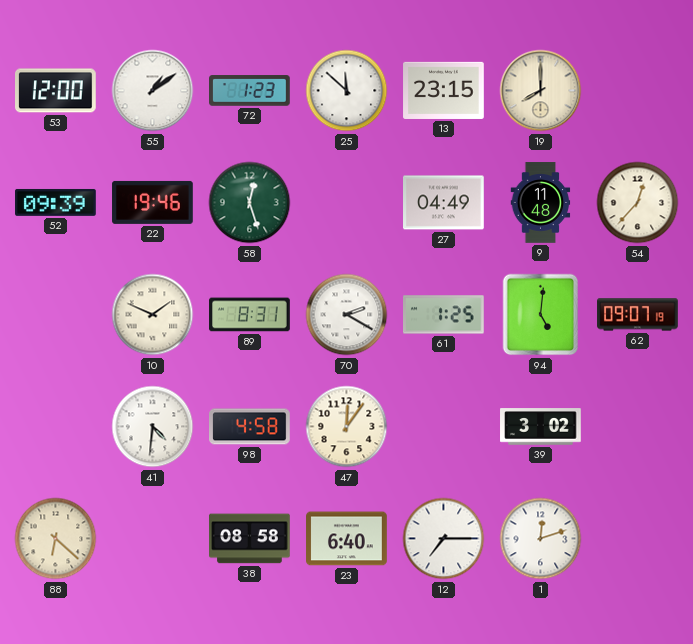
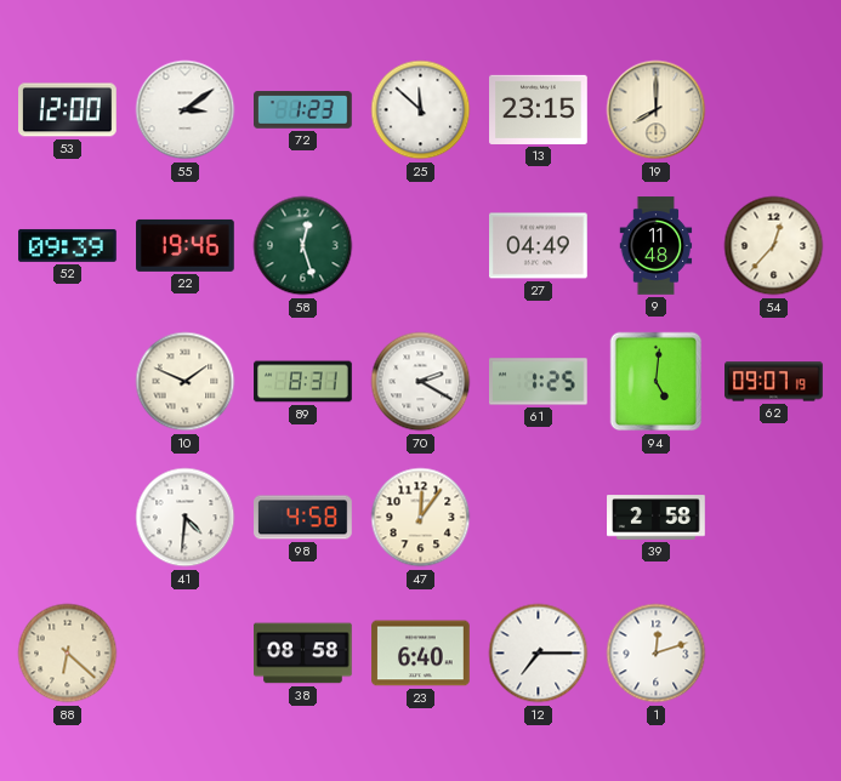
55: 1:09 -> 3:09
39: 3:02 -> 2:58
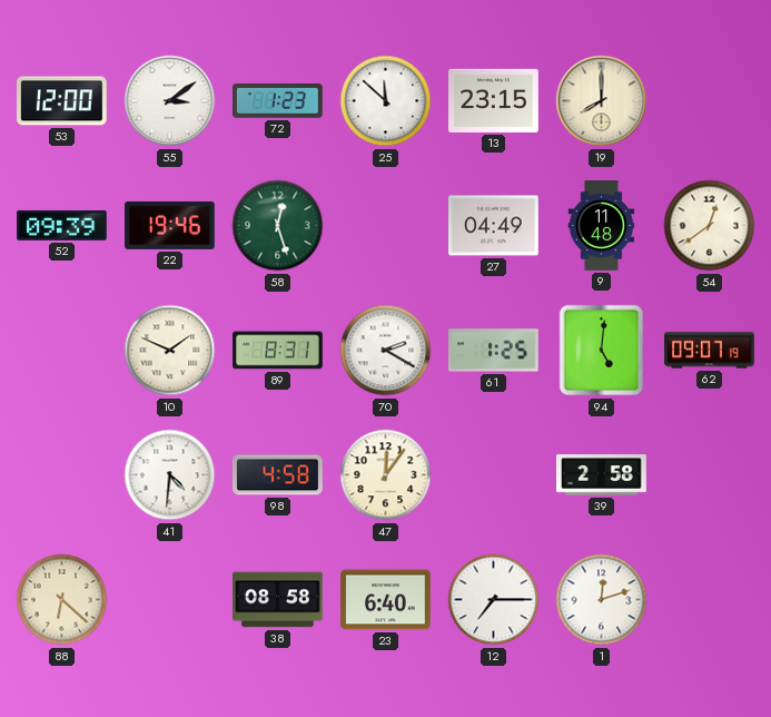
54: 12:37 -> 12:39
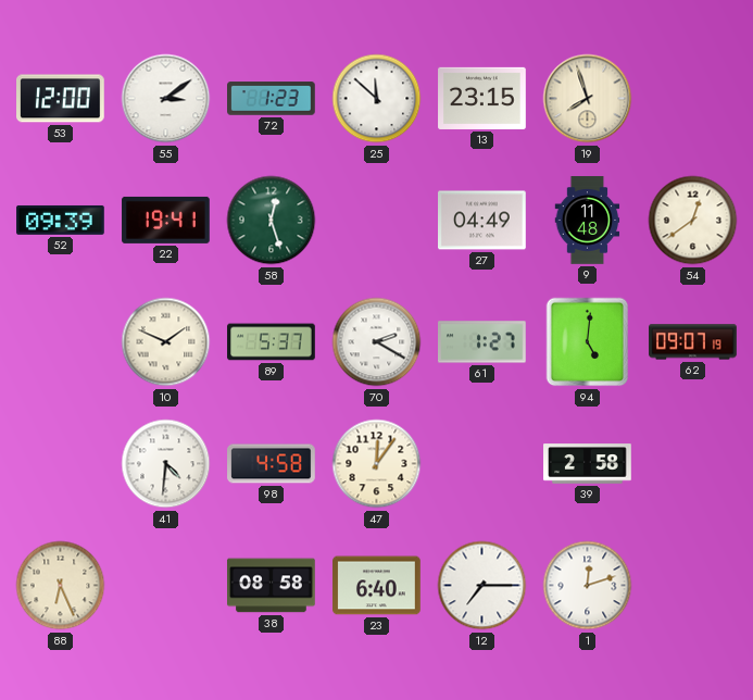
19: 8:00 -> 7:57
22: 19:46 -> 19:41
89: 8:31 -> 5:37
61: 1:25 -> 1:27
88: 6:22 -> 6:26
